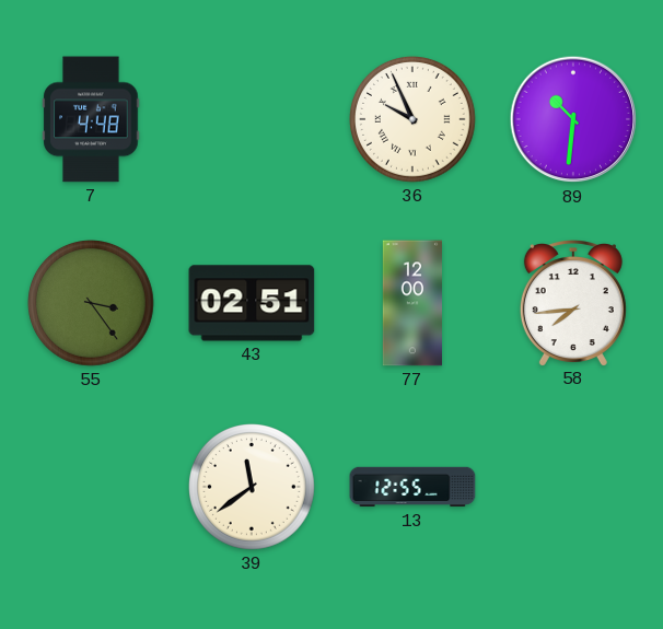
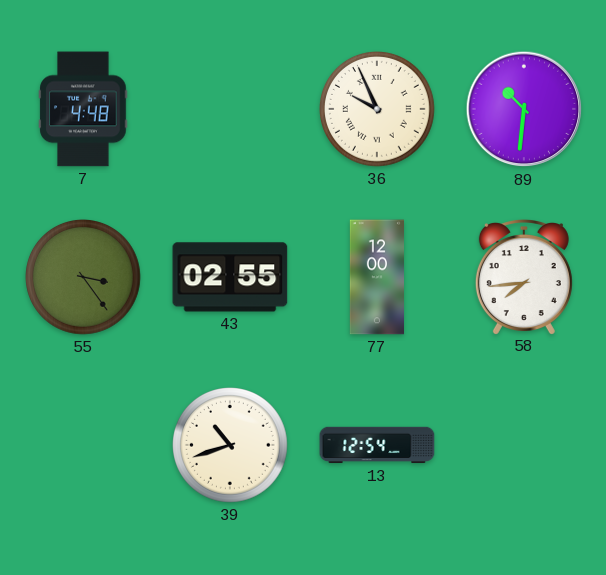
43: 02:51 -> 02:55
39: 11:39 -> 10:42
13: 12:55 -> 12:54
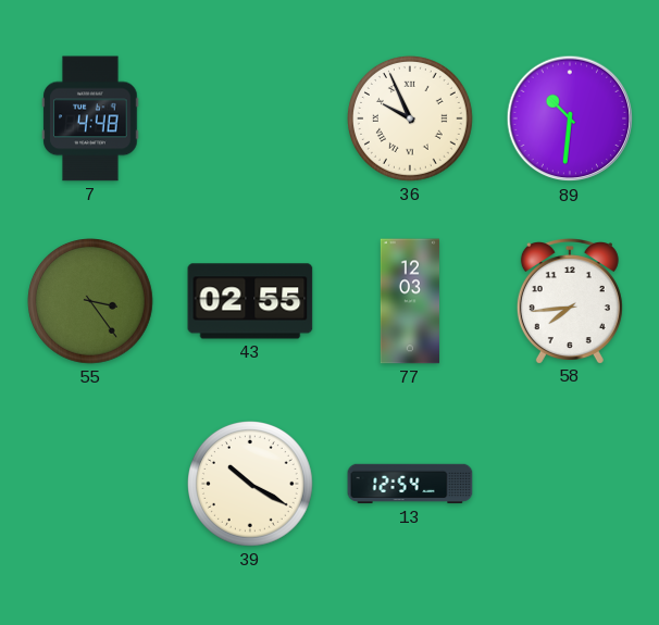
77: 12:00 -> 12:03
39: 10:42 -> 10:20
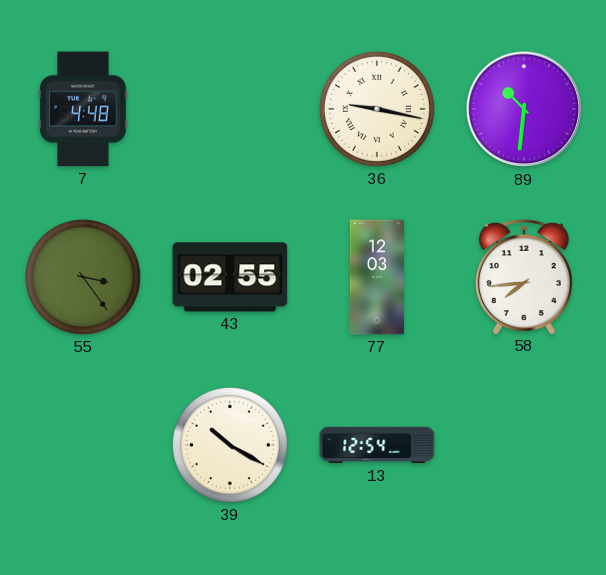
36: 9:56 -> 9:17
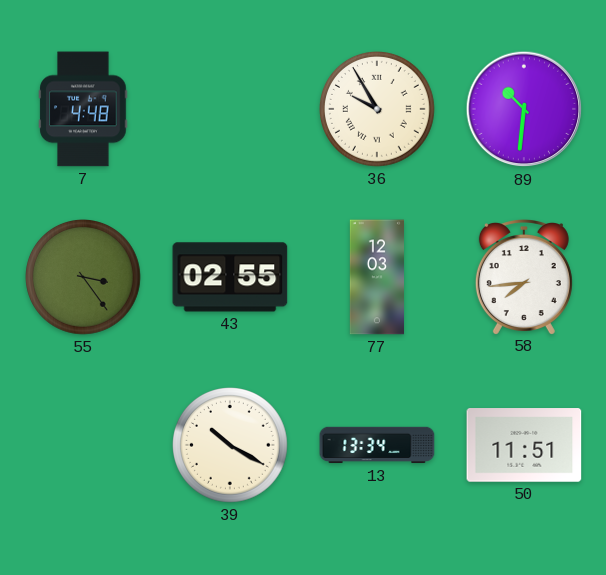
36: 9:17 -> 9:55
13: 12:54 -> 13:34
50: none -> 11:51
